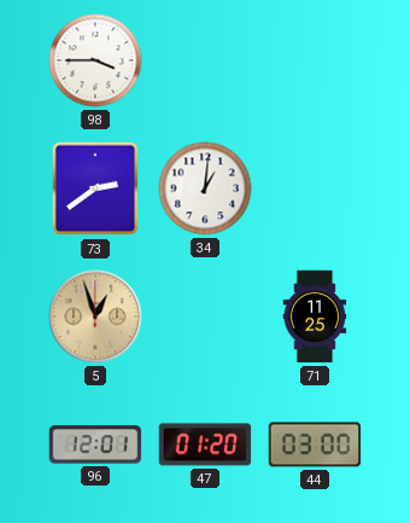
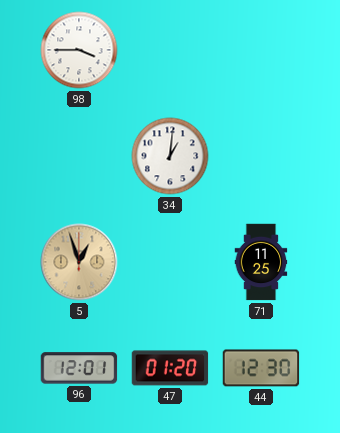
73: 2:39 -> none
44: 03:00 -> 12:30
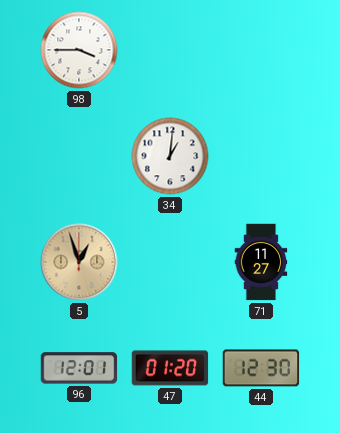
71: 11:25 -> 11:27
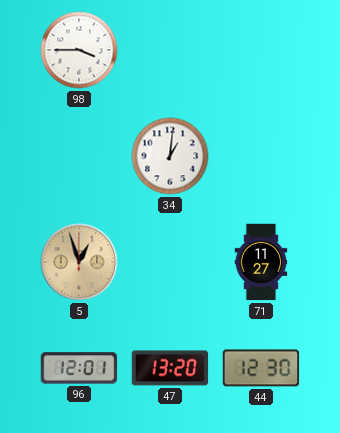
47: 01:20 -> 13:20
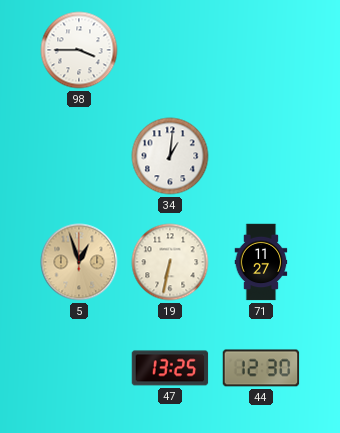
19: none -> 6:32
96: 12:01 -> none
47: 13:20 -> 13:25
